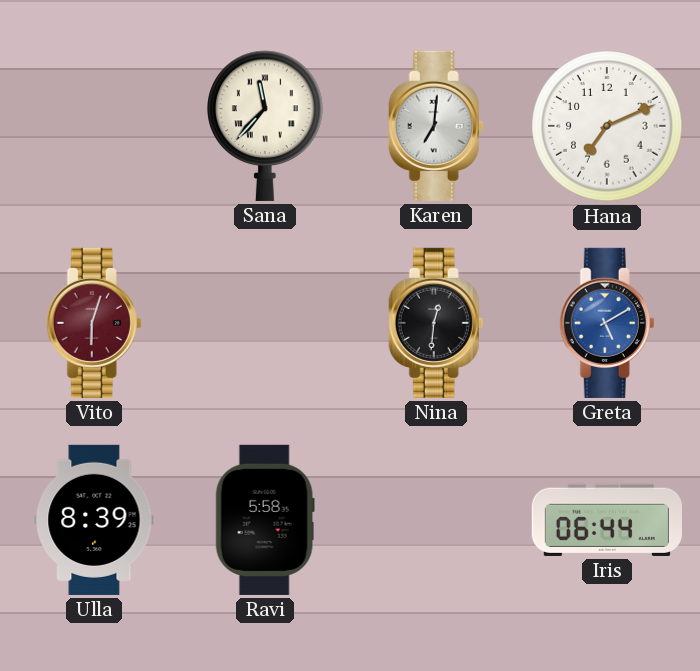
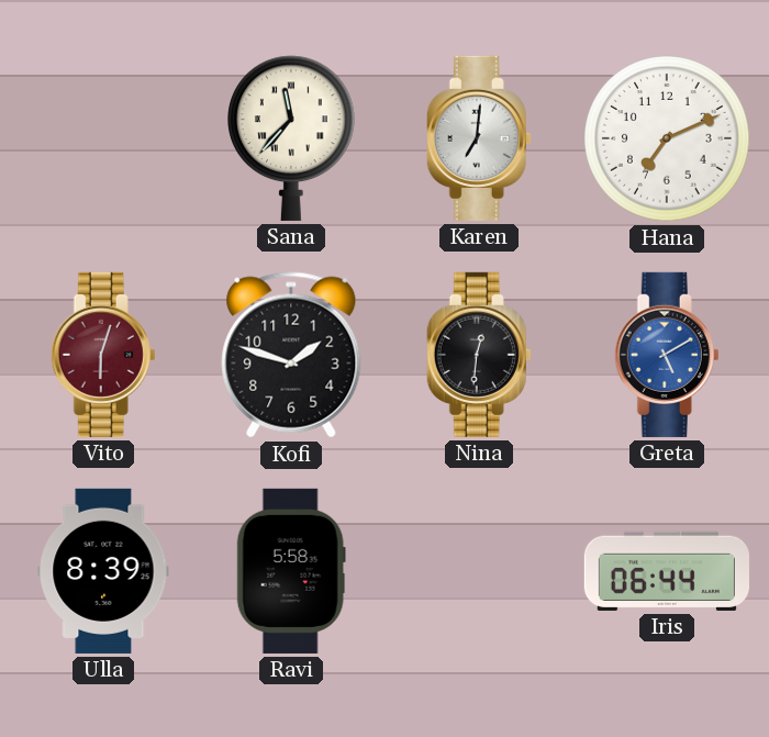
Kofi: none -> 1:48
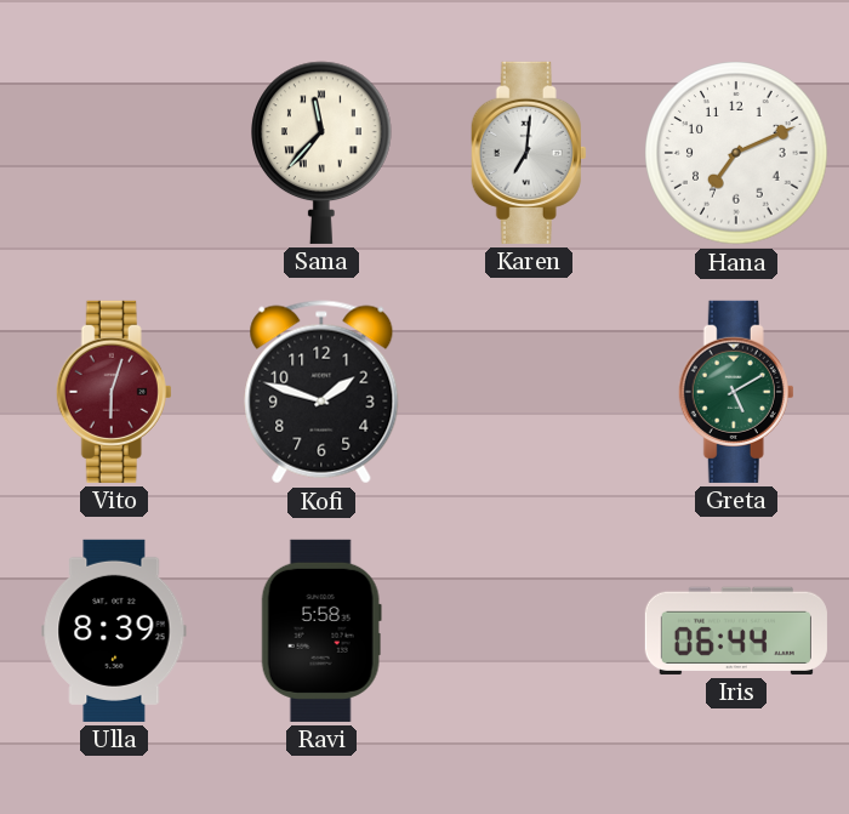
Nina: 12:31 -> none
Greta dial: blue -> green
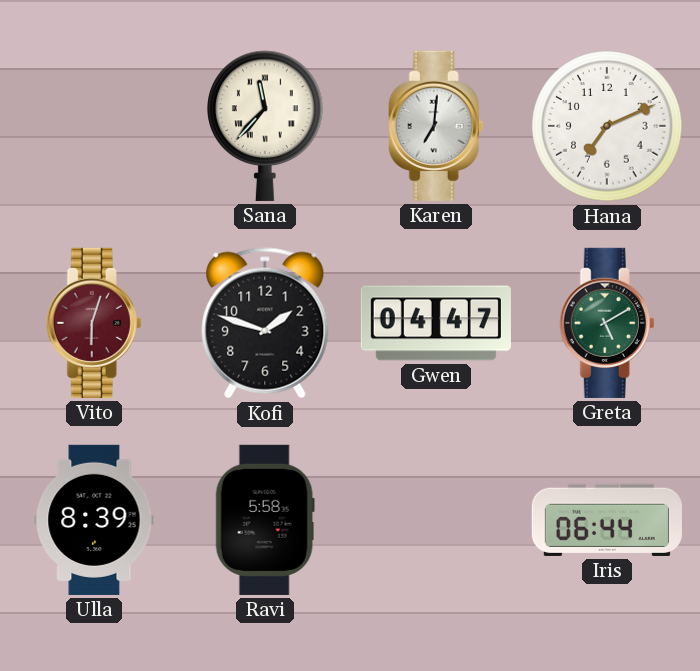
Gwen: none -> 04:47
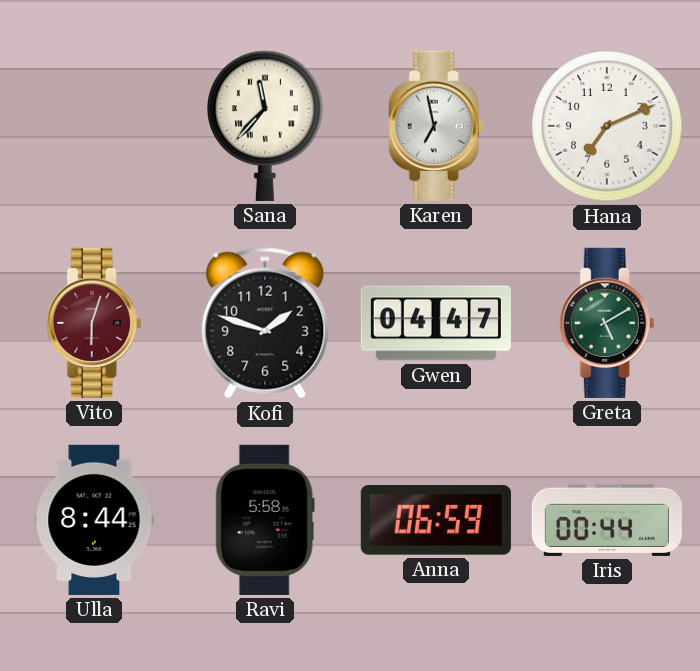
Karen: 7:01 -> 6:58
Ulla: 8:39 -> 8:44
Anna: none -> 06:59
Iris: 06:44 -> 00:44
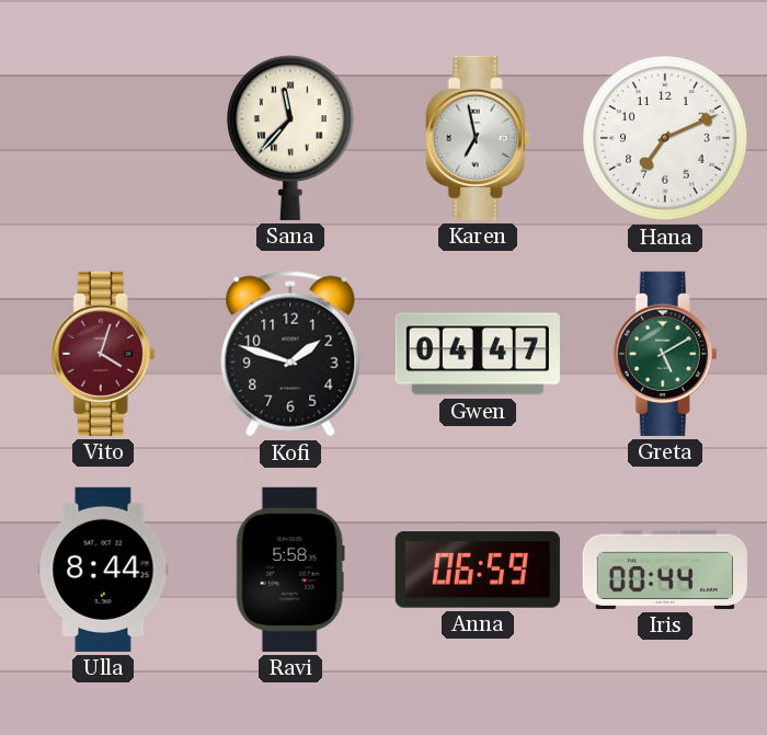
Vito: 6:03 -> 4:03
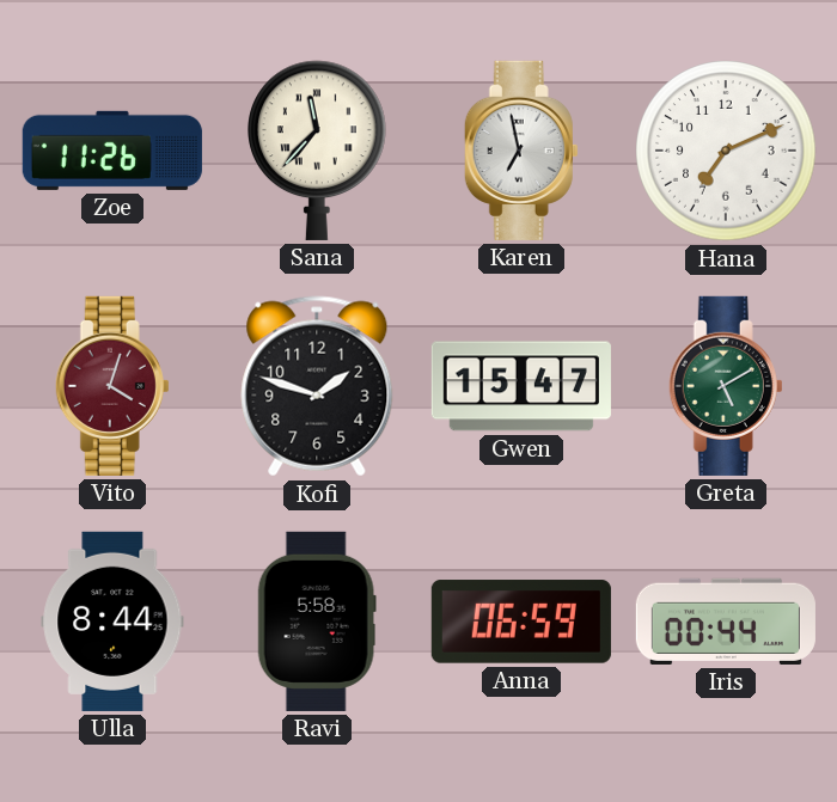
Zoe: none -> 11:26
Gwen: 04:47 -> 15:47
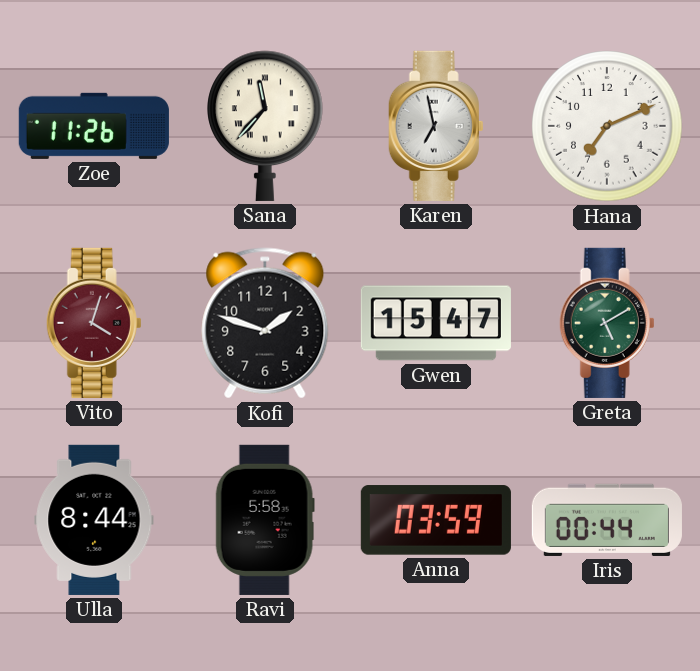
Anna: 06:59 -> 03:59
